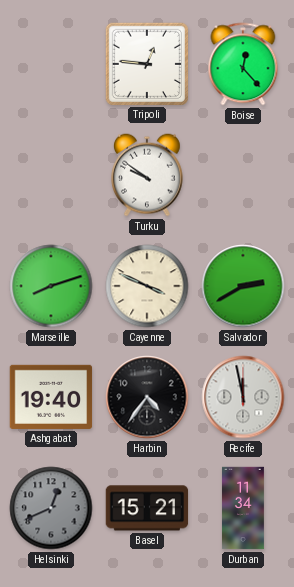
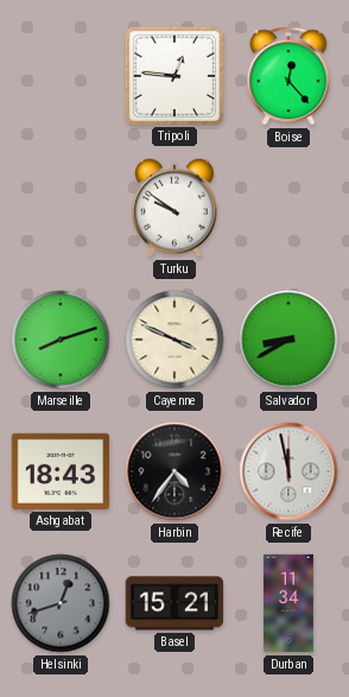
Salvador: 2:40 -> 8:40
Ashgabat: 19:40 -> 18:43
Helsinki: 12:41 -> 12:42
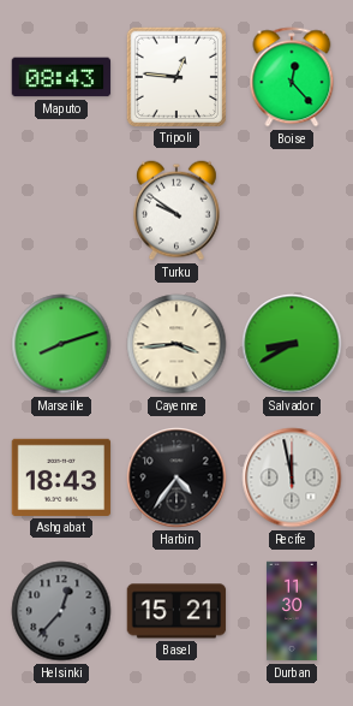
Maputo: none -> 08:43
Cayenne: 3:49 -> 3:44
Helsinki: 12:42 -> 12:37
Durban: 11:34 -> 11:30
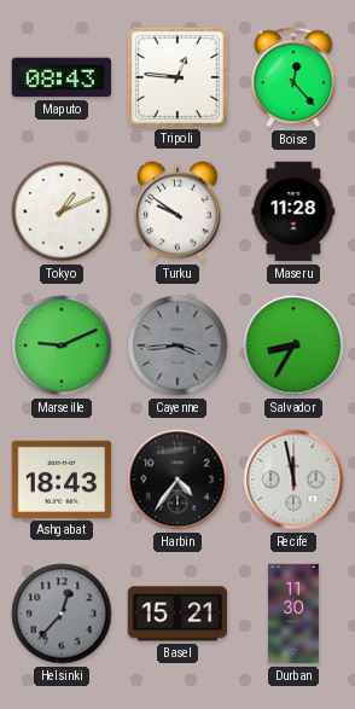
Tokyo: none -> 1:11
Maseru: none -> 11:28
Marseille: 8:12 -> 9:11
Cayenne dial: cream -> grey
Salvador: 8:40 -> 8:35
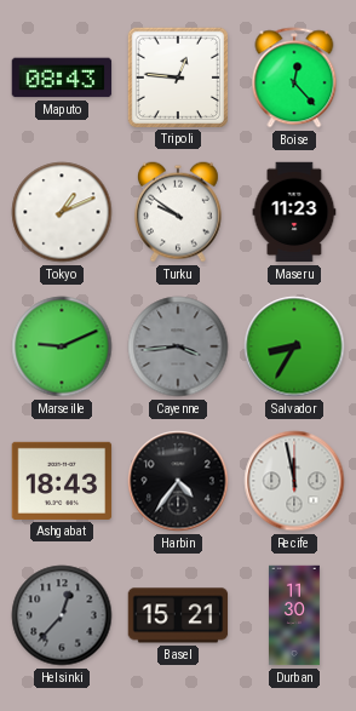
Maseru: 11:28 -> 11:23
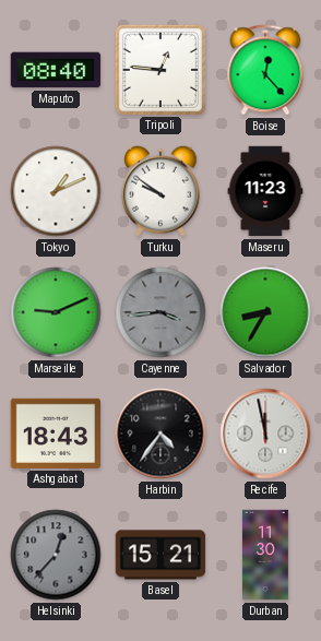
Maputo: 08:43 -> 08:40
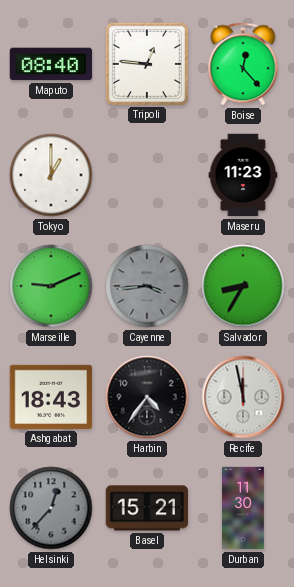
Tokyo: 1:11 -> 1:00
Turku: 9:51 -> none
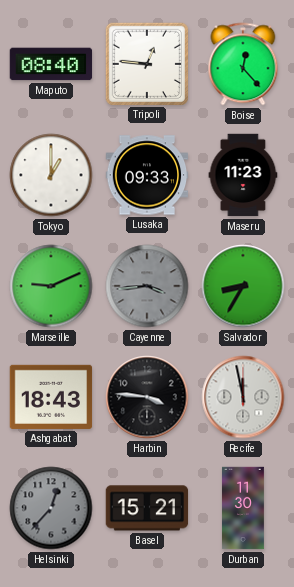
Lusaka: none -> 09:33
Harbin: 4:36 -> 3:46
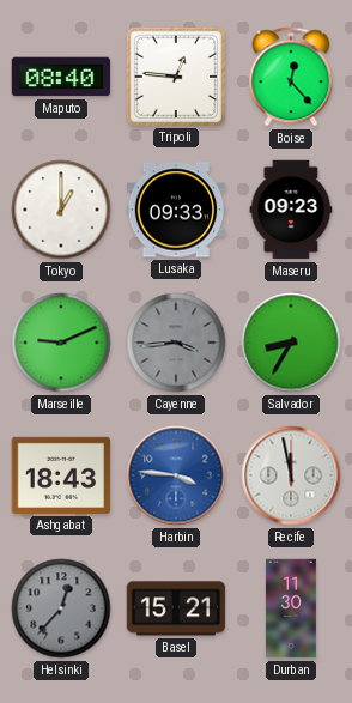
Maseru: 11:23 -> 09:23
Harbin dial: black -> blue
